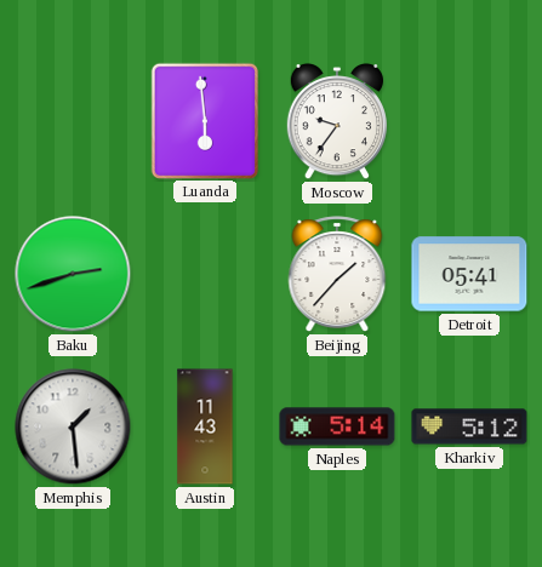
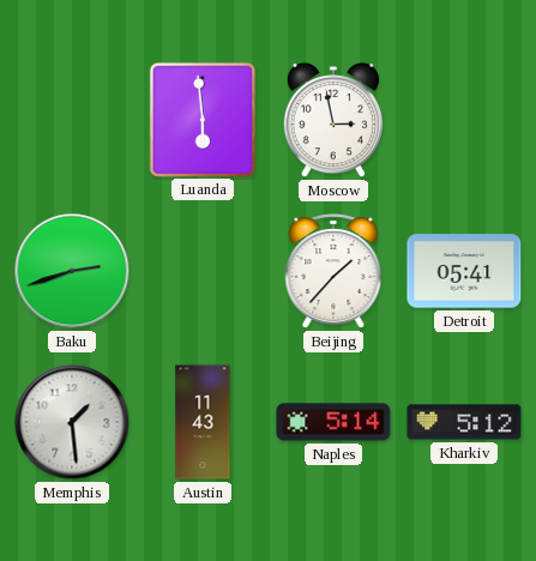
Moscow: 9:36 -> 2:58
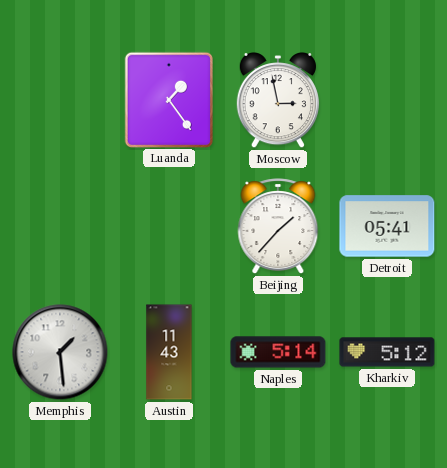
Luanda: 5:59 -> 1:24
Baku: 2:42 -> none
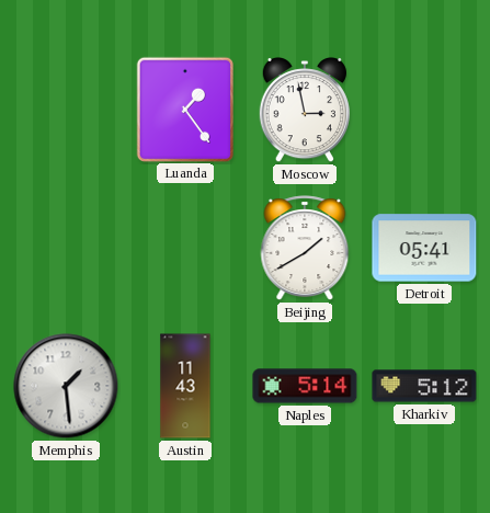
Beijing: 1:37 -> 1:40
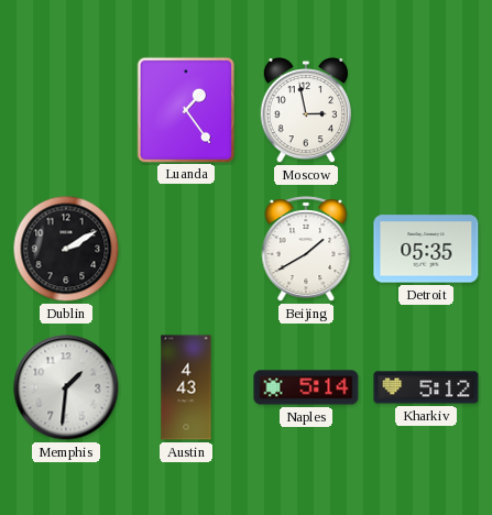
Dublin: none -> 2:10
Detroit: 05:41 -> 05:35
Memphis: 1:29 -> 1:31
Austin: 11:43 -> 4:43
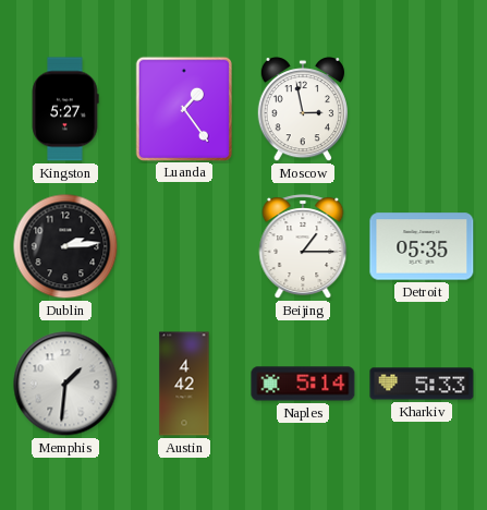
Kingston: none -> 5:27
Dublin: 2:10 -> 2:14
Beijing: 1:40 -> 1:15
Austin: 4:43 -> 4:42
Kharkiv: 5:12 -> 5:33
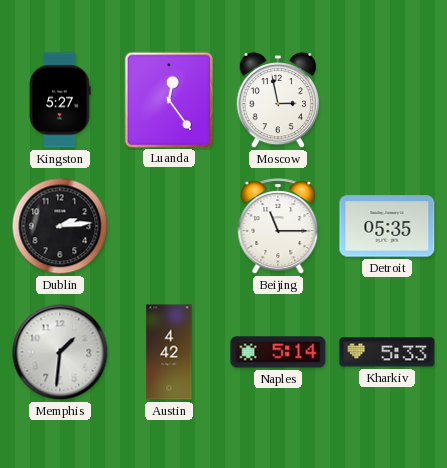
Luanda: 1:24 -> 12:24
Beijing: 1:15 -> 11:15
